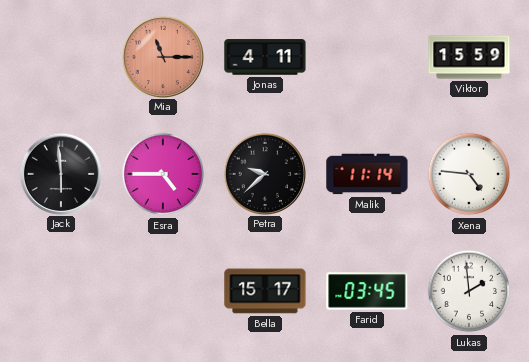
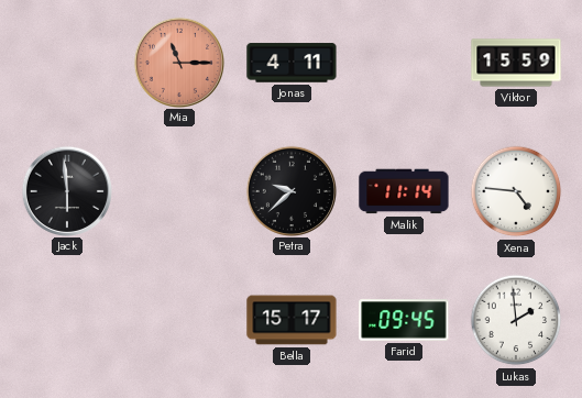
Esra: 4:45 -> none
Farid: 03:45 -> 09:45
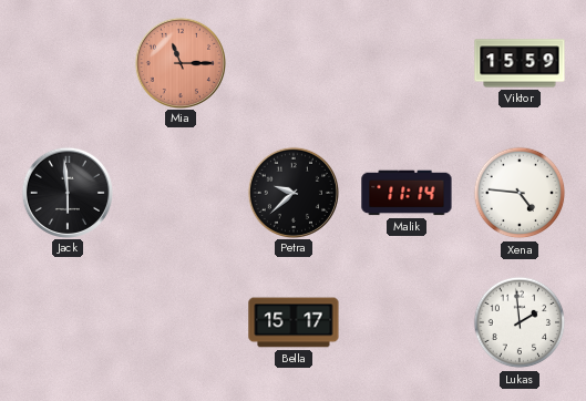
Jonas: 4:11 -> none
Farid: 09:45 -> none
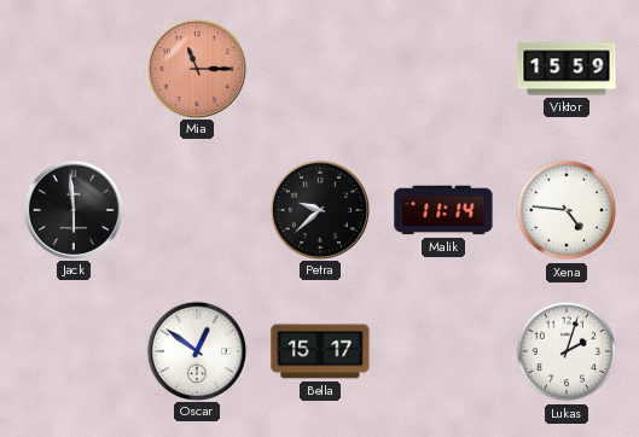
Oscar: none -> 12:51
Lukas: 1:59 -> 2:03
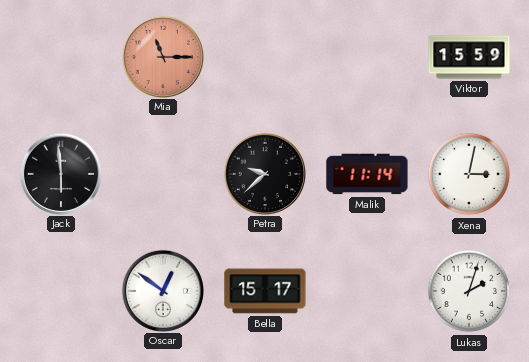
Xena: 4:46 -> 3:02
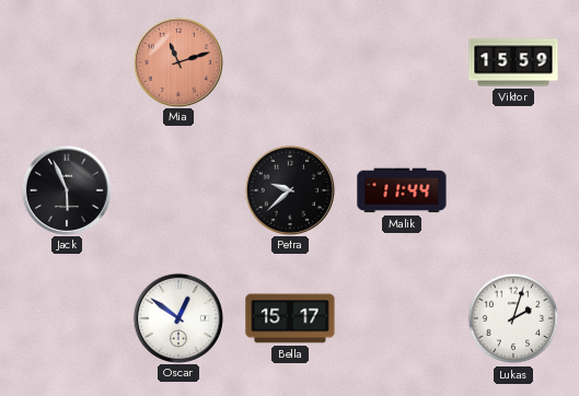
Mia: 11:15 -> 11:12
Jack: 5:59 -> 5:56
Malik: 11:14 -> 11:44
Xena: 3:02 -> none
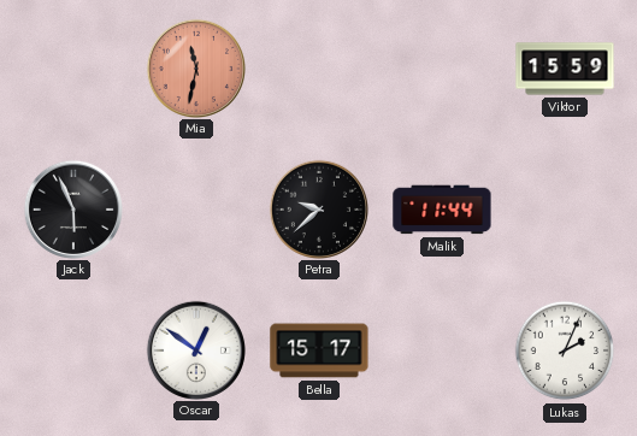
Mia: 11:12 -> 11:32
Lukas: 2:03 -> 2:04
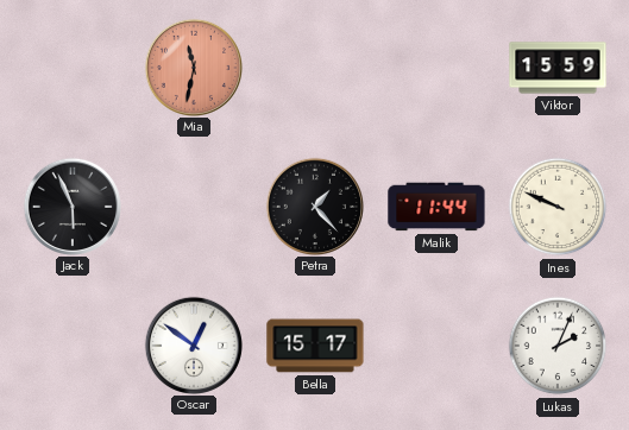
Petra: 9:38 -> 1:23
Ines: none -> 9:49
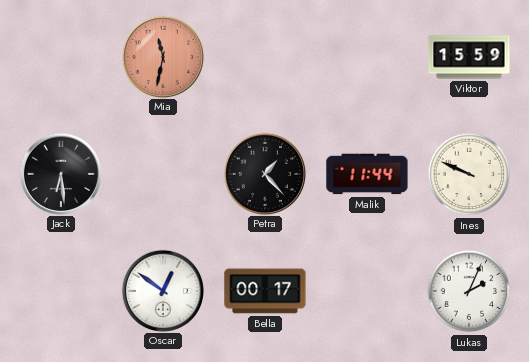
Jack: 5:56 -> 6:29
Bella: 15:17 -> 00:17
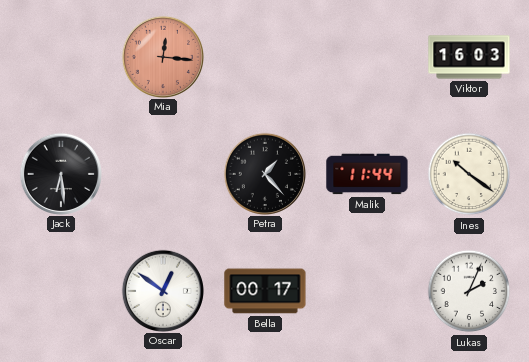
Mia: 11:32 -> 12:16
Viktor: 15:59 -> 16:03
Ines: 9:49 -> 10:21
